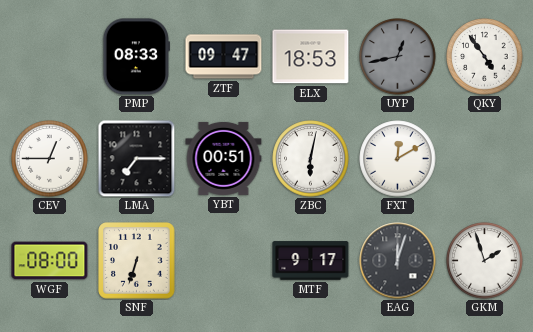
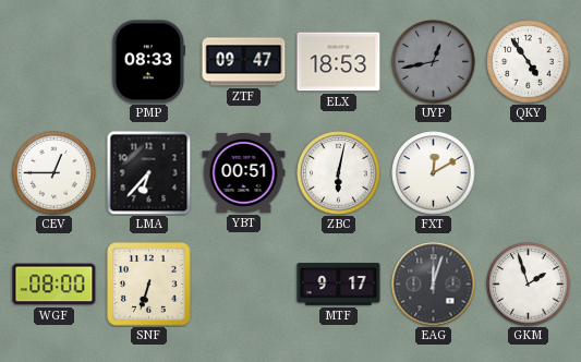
LMA: 7:15 -> 6:37
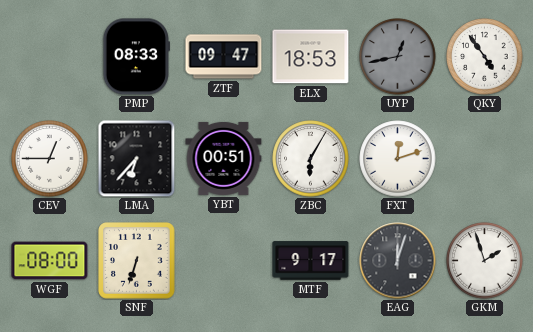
ZBC: 6:02 -> 6:05
FXT: 12:10 -> 12:12
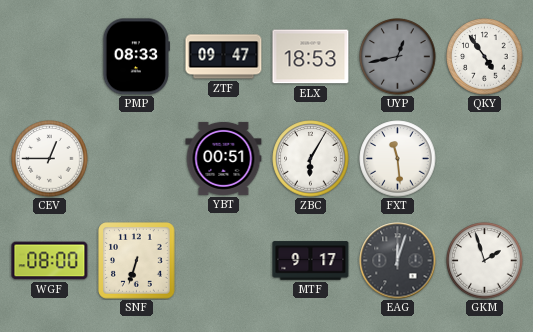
LMA: 6:37 -> none
FXT: 12:12 -> 11:29
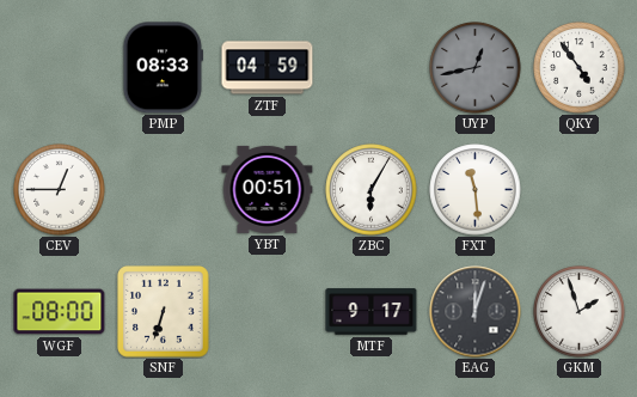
ZTF: 09:47 -> 04:59
ELX: 18:53 -> none
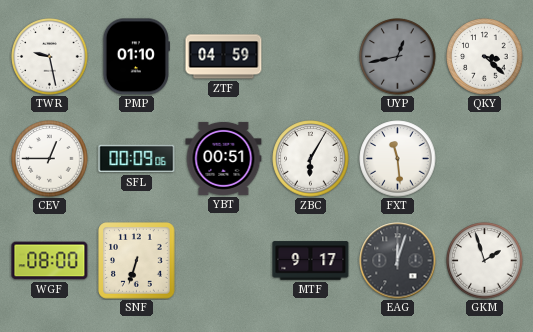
TWR: none -> 9:28
PMP: 08:33 -> 01:10
QKY: 4:54 -> 3:22
SFL: none -> 00:09
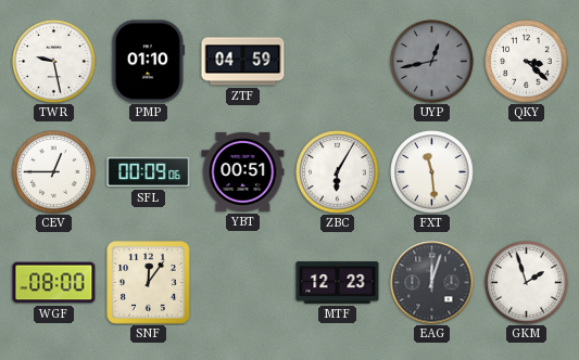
SNF: 6:33 -> 12:06
MTF: 9:17 -> 12:23
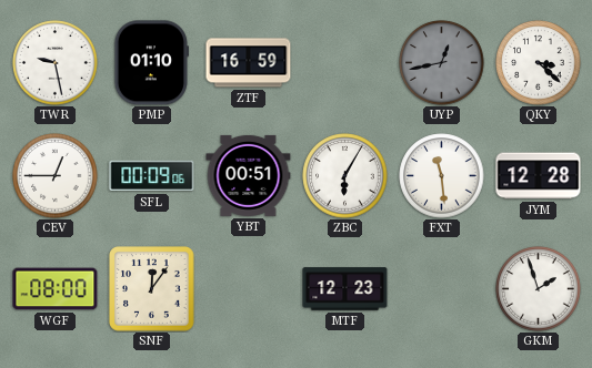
ZTF: 04:59 -> 16:59
JYM: none -> 12:28
EAG: 12:03 -> none
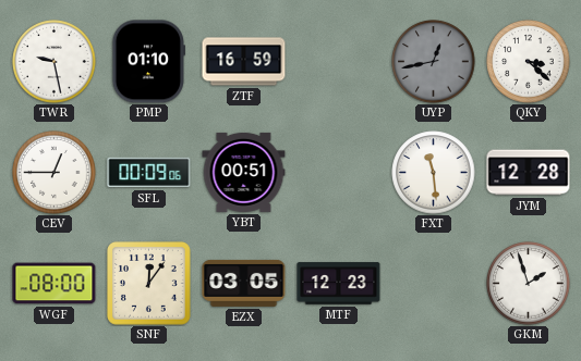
ZBC: 6:05 -> none
EZX: none -> 03:05
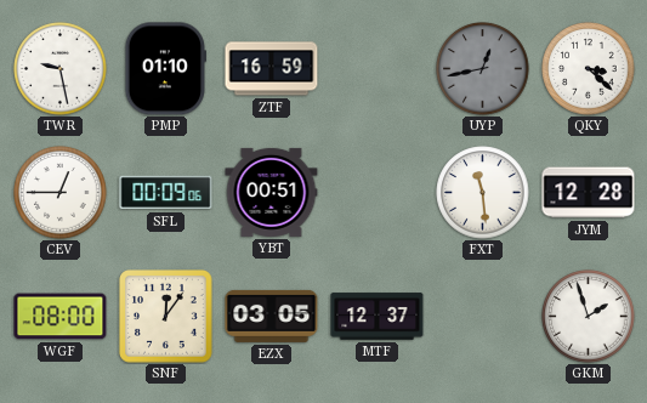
MTF: 12:23 -> 12:37
